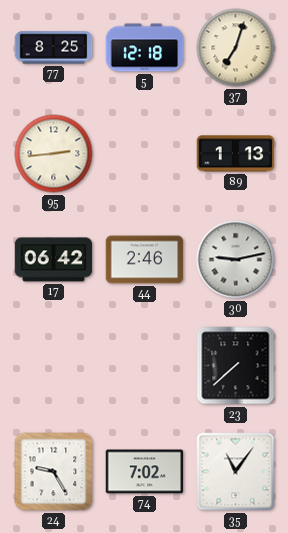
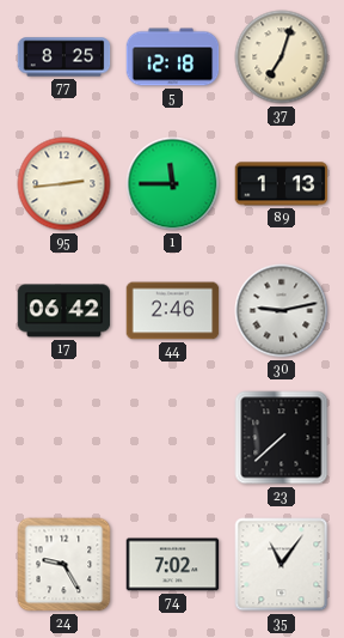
1: none -> 11:45
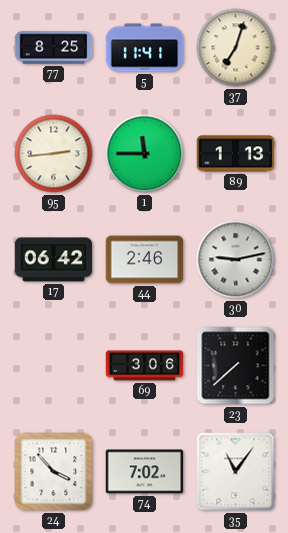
5: 12:18 -> 11:41
69: none -> 3:06
24: 9:25 -> 3:53
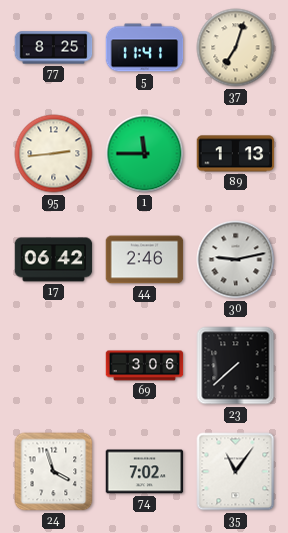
24: 3:53 -> 3:57
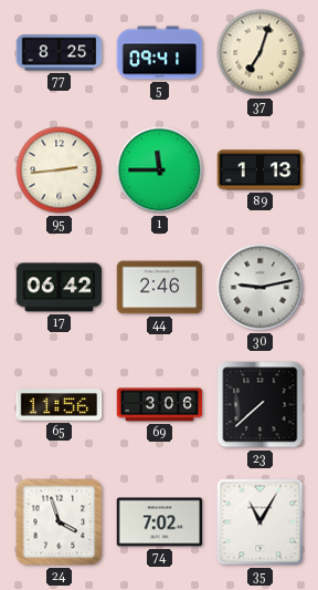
5: 11:41 -> 09:41
65: none -> 11:56
35: 11:06 -> 11:05
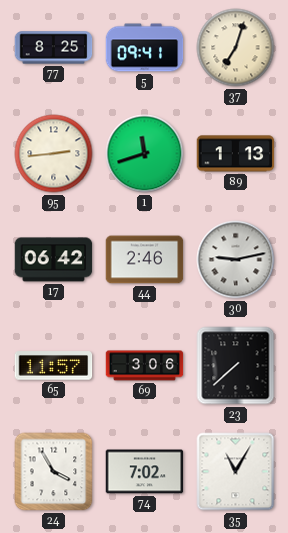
1: 11:45 -> 11:42
65: 11:56 -> 11:57
24: 3:57 -> 3:55
